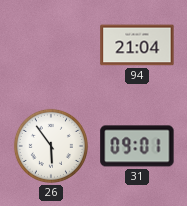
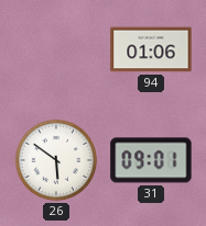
94: 21:04 -> 01:06
26: 5:54 -> 5:51
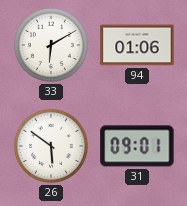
33: none -> 6:10
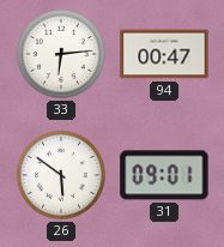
33: 6:10 -> 6:14
94: 01:06 -> 00:47
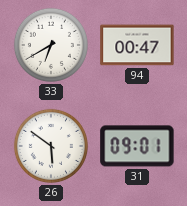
33: 6:14 -> 6:40
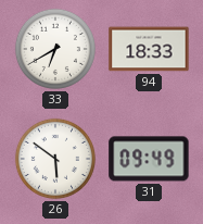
94: 00:47 -> 18:33
31: 09:01 -> 09:49
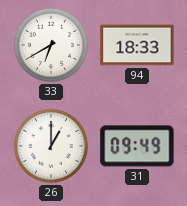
26: 5:51 -> 1:00
